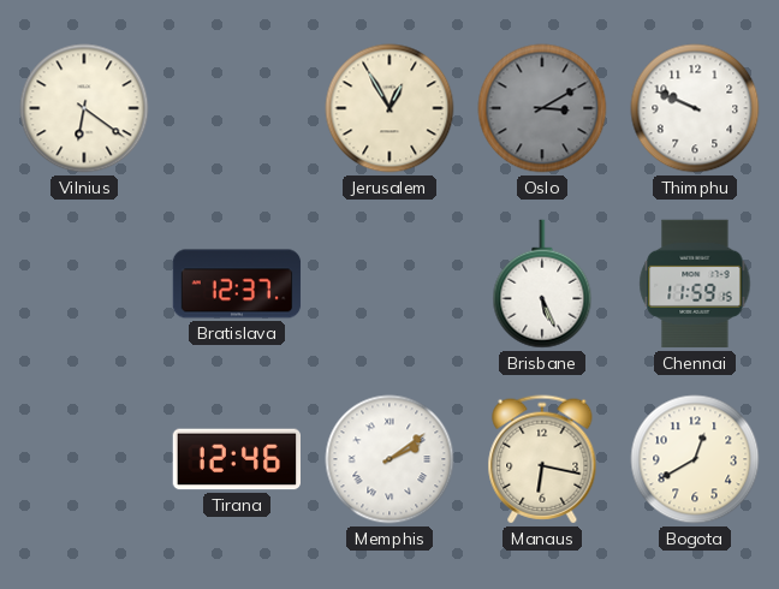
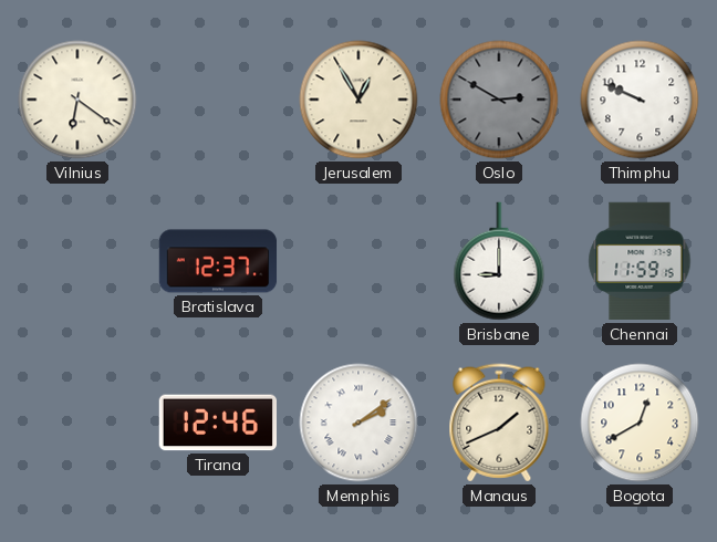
Oslo: 3:10 -> 2:50
Brisbane: 5:26 -> 9:00
Manaus: 6:17 -> 1:41
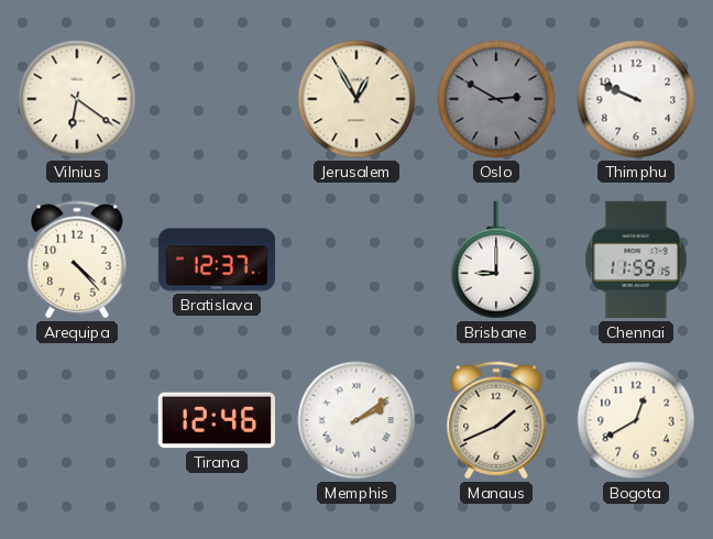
Arequipa: none -> 4:23
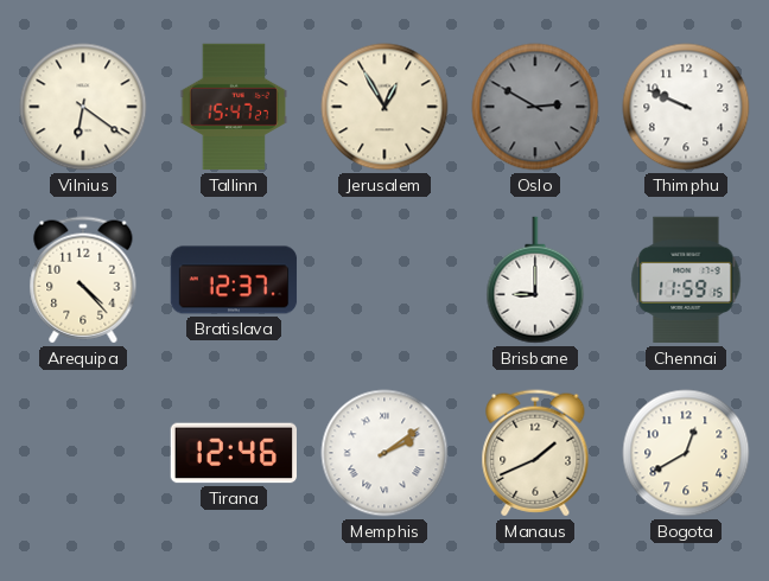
Tallinn: none -> 15:47
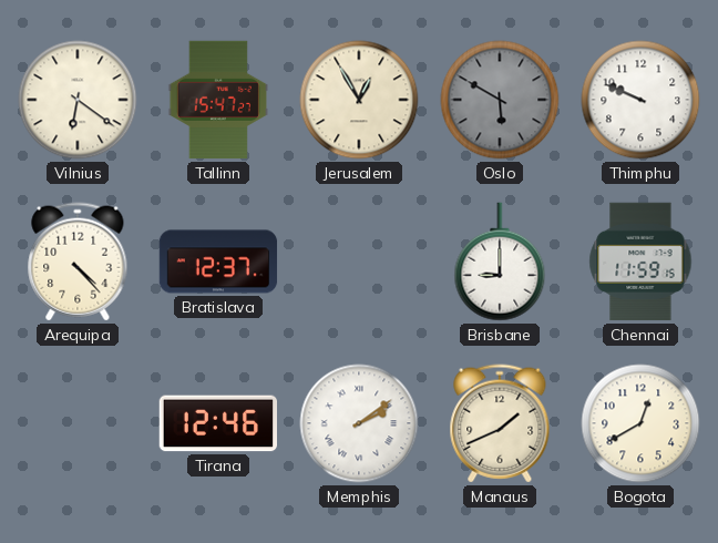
Oslo: 2:50 -> 5:50
